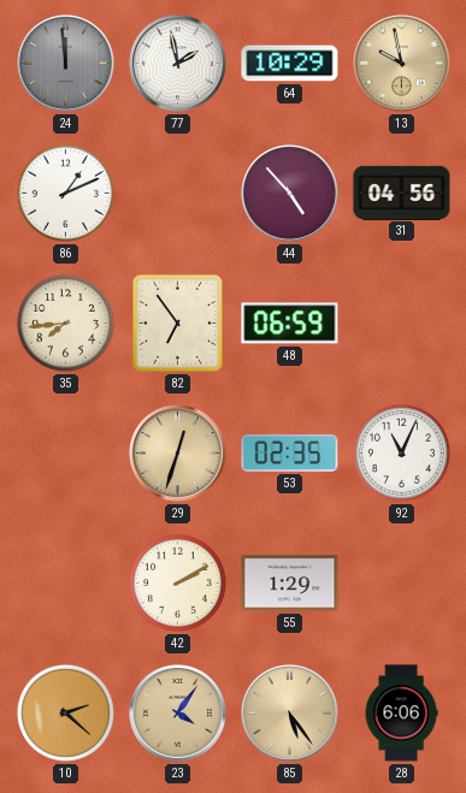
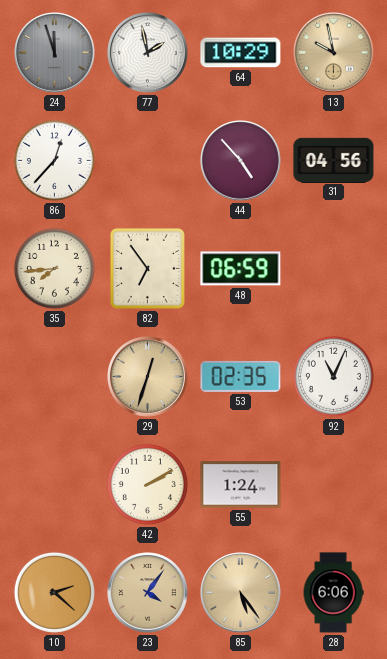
24: 11:59 -> 11:57
86: 1:11 -> 12:37
55: 1:29 -> 1:24
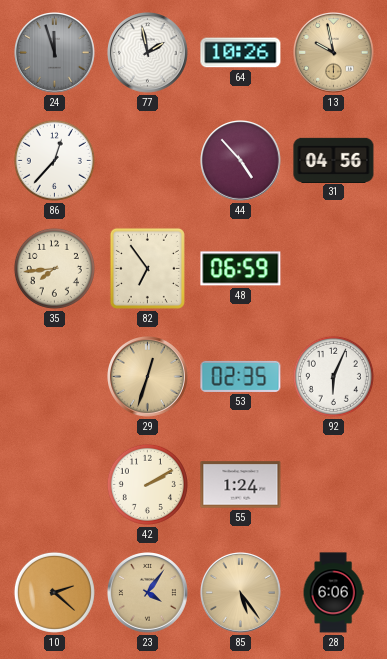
64: 10:29 -> 10:26
92: 11:04 -> 6:04
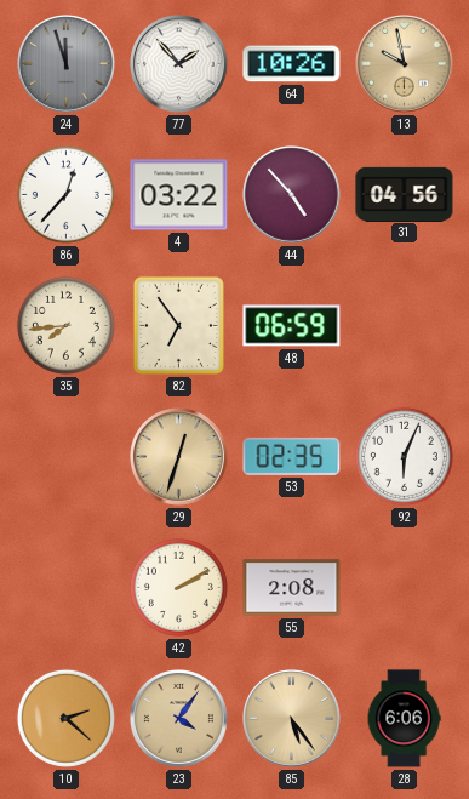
77: 1:58 -> 1:53
4: none -> 03:22
55: 1:24 -> 2:08
